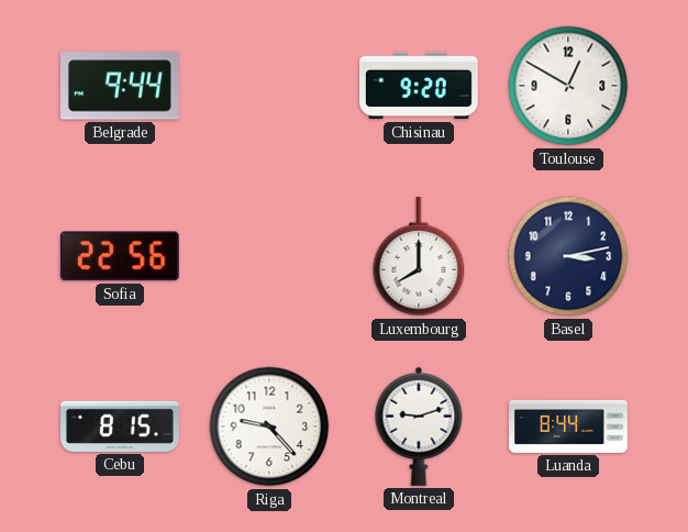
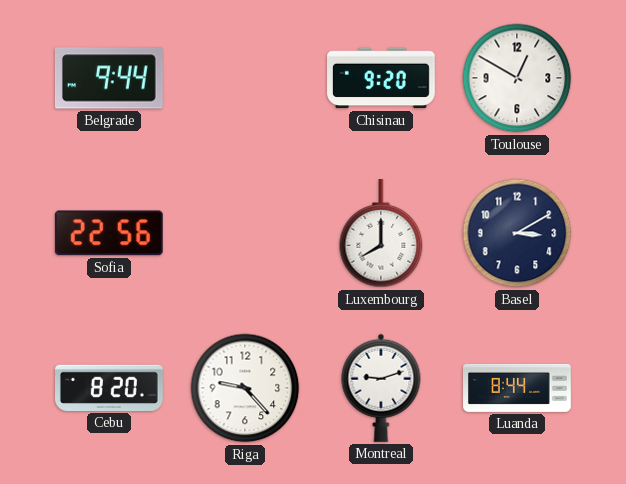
Basel: 3:13 -> 3:10
Cebu: 8:15 -> 8:20
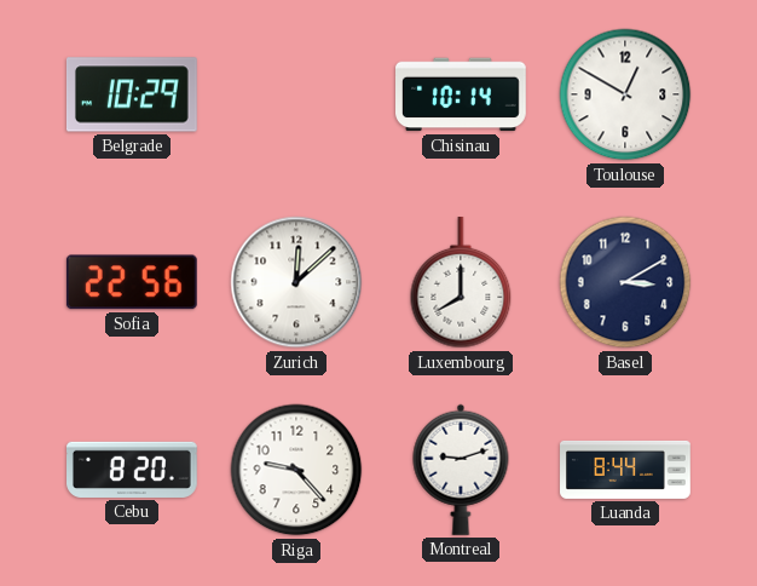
Belgrade: 9:44 -> 10:29
Chisinau: 9:20 -> 10:14
Zurich: none -> 12:08
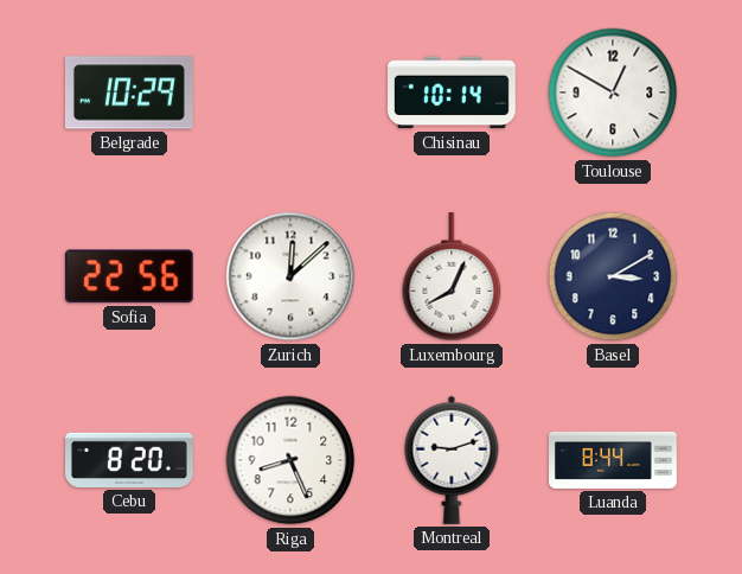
Luxembourg: 8:00 -> 8:04
Riga: 9:23 -> 8:26
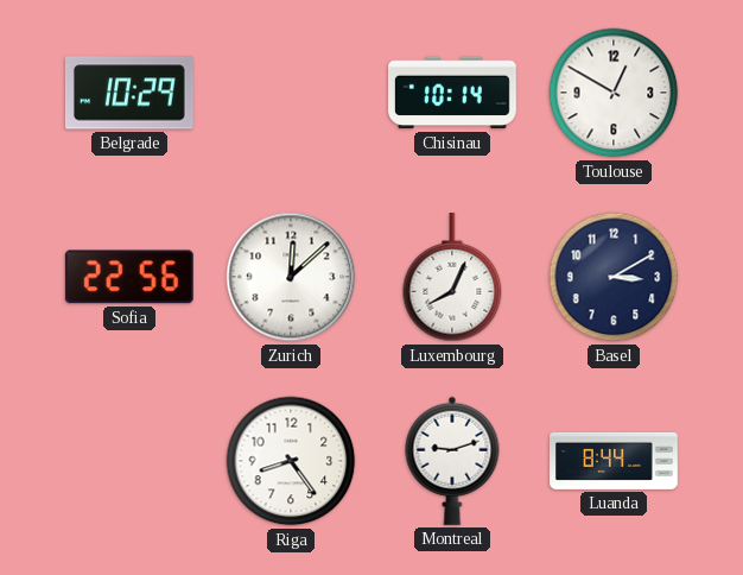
Cebu: 8:20 -> none
Riga: 8:26 -> 8:24
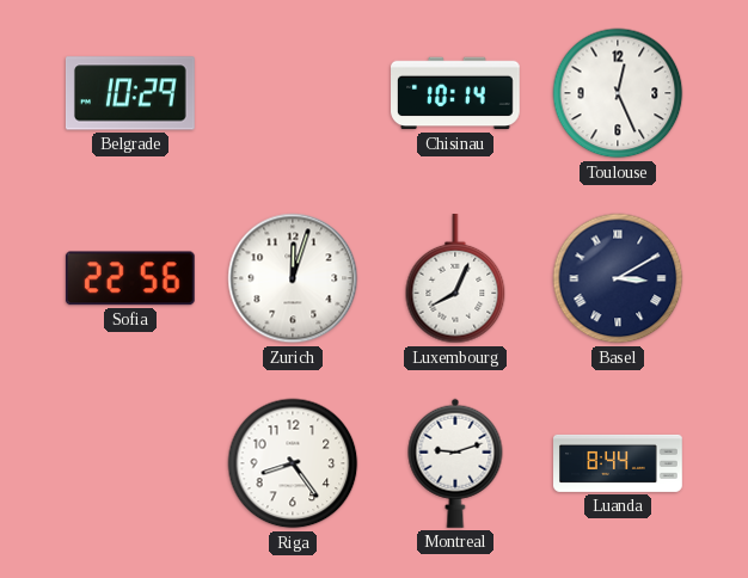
Toulouse: 12:50 -> 12:26
Zurich: 12:08 -> 12:03
Basel numerals: Arabic -> Roman
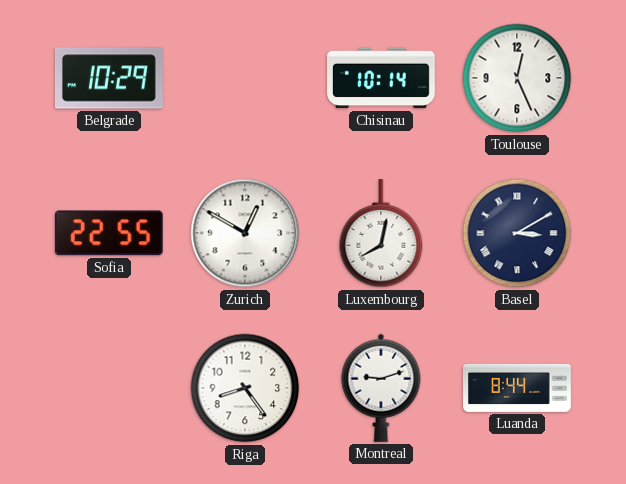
Sofia: 22:56 -> 22:55
Zurich: 12:03 -> 12:50
Luxembourg: 8:04 -> 8:02
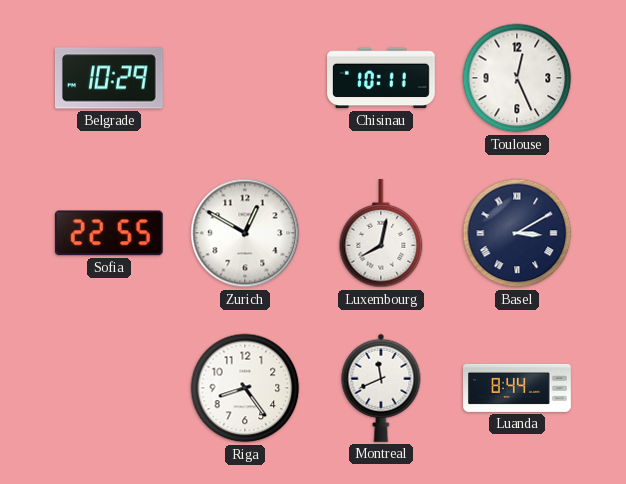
Chisinau: 10:14 -> 10:11
Montreal: 9:12 -> 11:41
